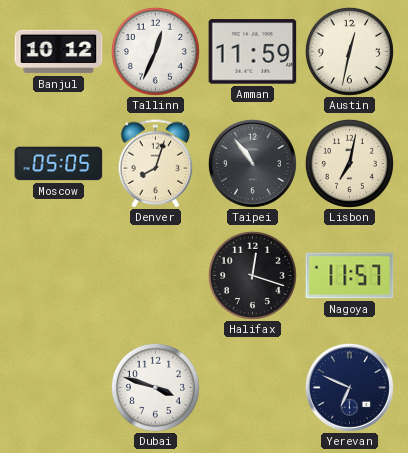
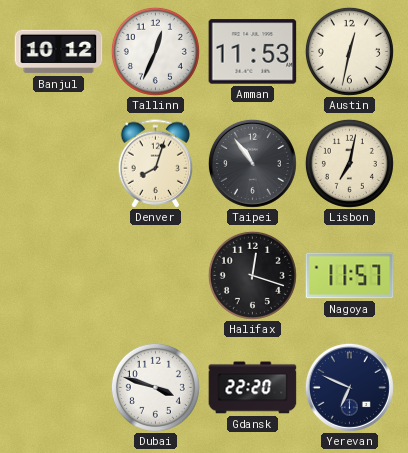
Amman: 11:59 -> 11:53
Moscow: 05:05 -> none
Gdansk: none -> 22:20
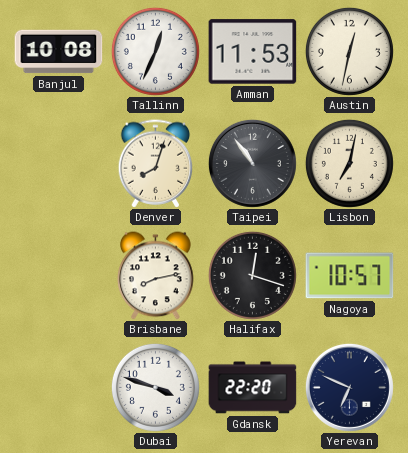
Banjul: 10:12 -> 10:08
Brisbane: none -> 8:13
Nagoya: 11:57 -> 10:57
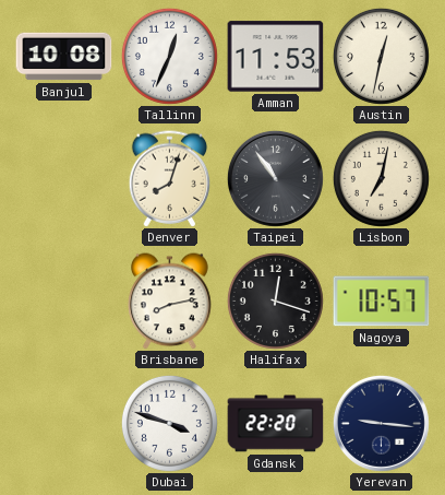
Yerevan: 6:49 -> 9:16
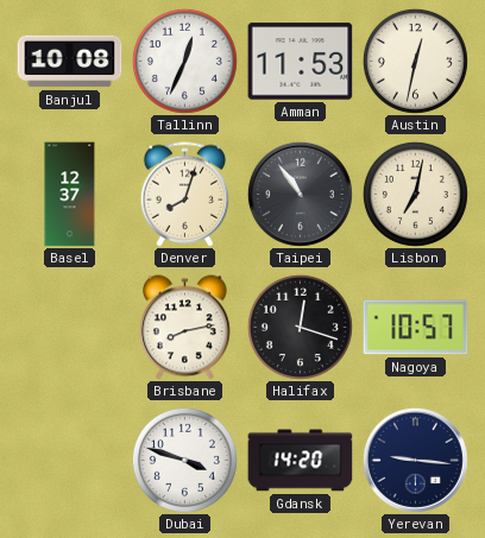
Basel: none -> 12:37
Gdansk: 22:20 -> 14:20
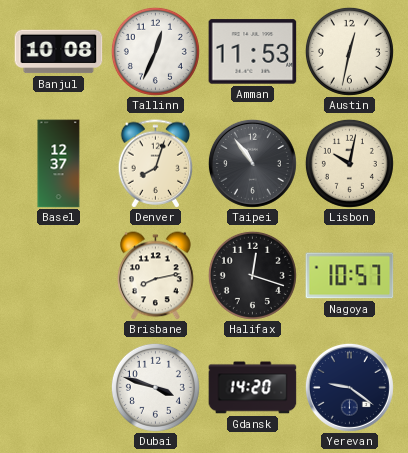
Lisbon: 7:02 -> 10:02
Yerevan: 9:16 -> 9:21
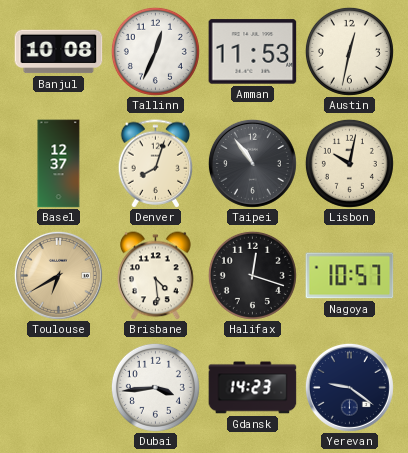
Toulouse: none -> 6:40
Brisbane: 8:13 -> 4:29
Dubai: 3:48 -> 3:44
Gdansk: 14:20 -> 14:23
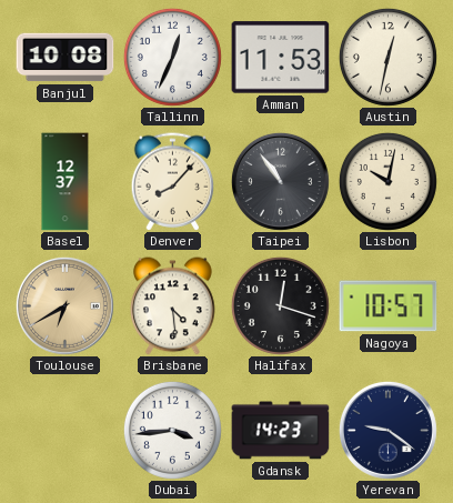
Denver: 8:03 -> 8:07
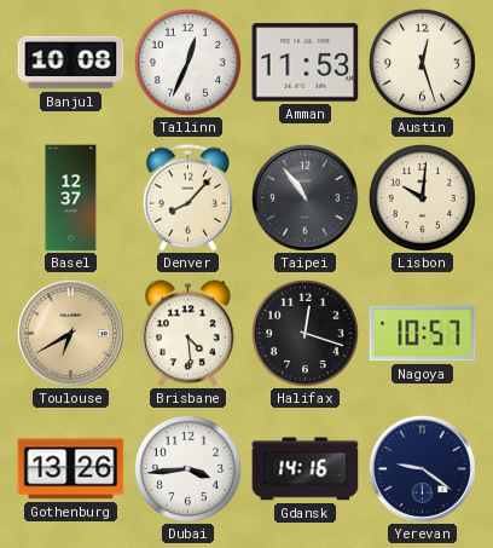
Austin: 12:32 -> 12:27
Lisbon: 10:02 -> 10:01
Gothenburg: none -> 13:26
Gdansk: 14:23 -> 14:16
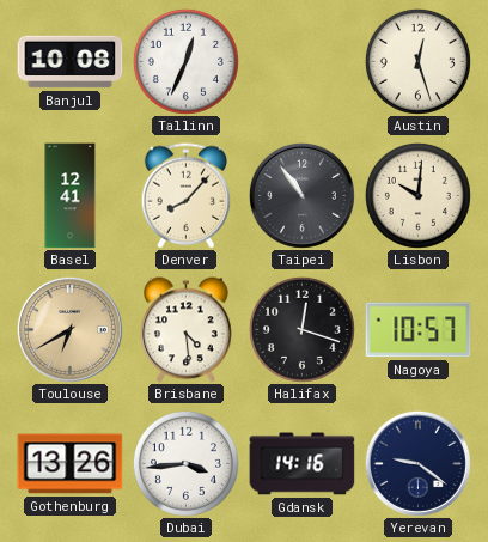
Amman: 11:53 -> none
Basel: 12:37 -> 12:41
